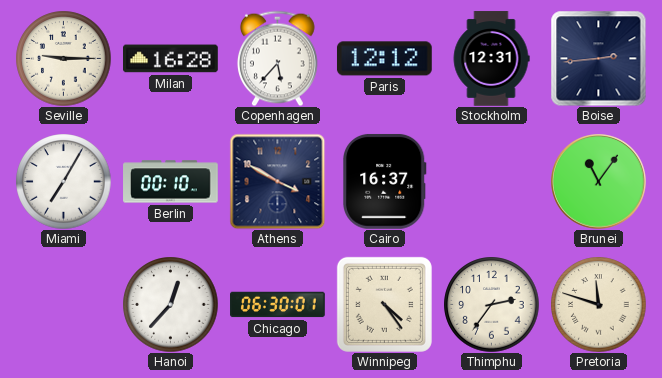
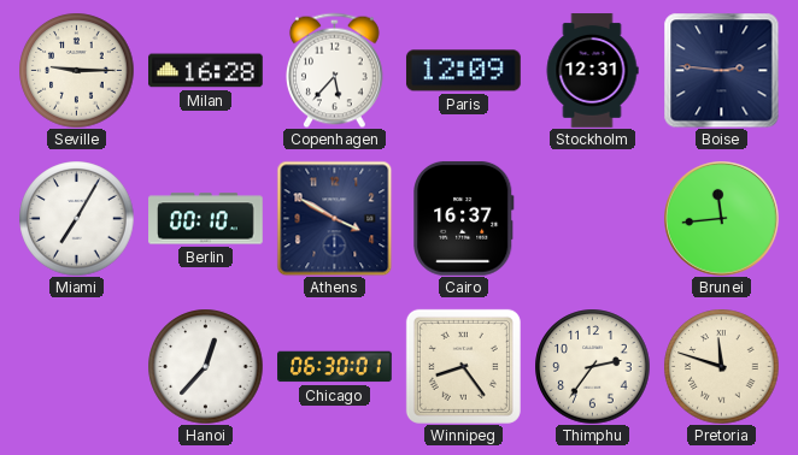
Paris: 12:12 -> 12:09
Boise: 2:44 -> 2:46
Brunei: 11:06 -> 11:44
Winnipeg: 4:24 -> 8:24
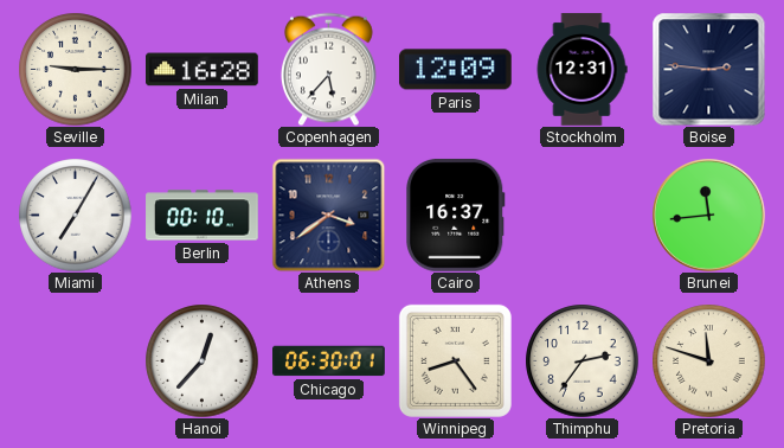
Athens: 3:50 -> 3:39
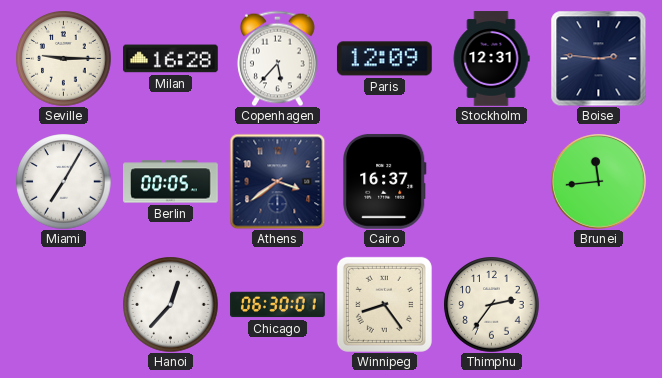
Berlin: 00:10 -> 00:05
Pretoria: 11:48 -> none
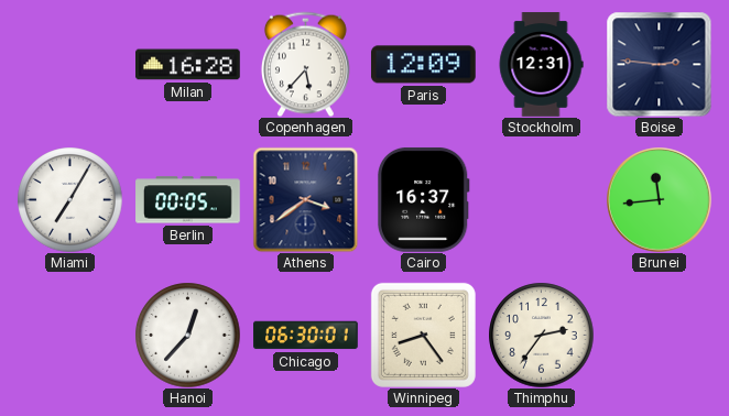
Seville: 9:15 -> none
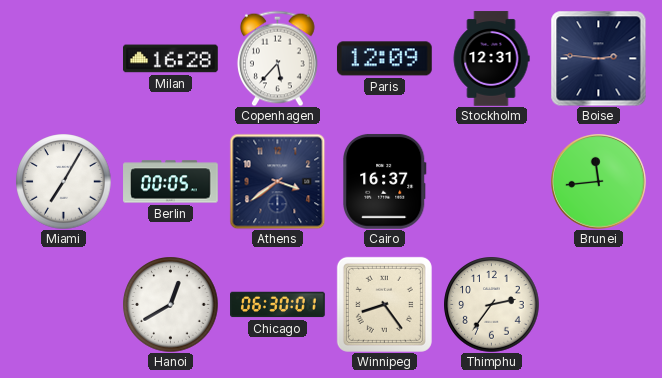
Hanoi: 12:37 -> 12:40
